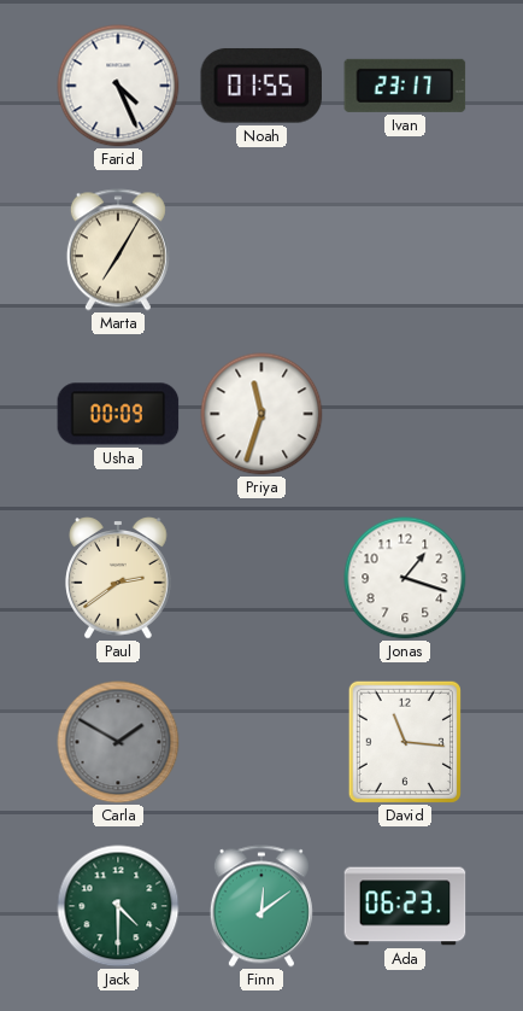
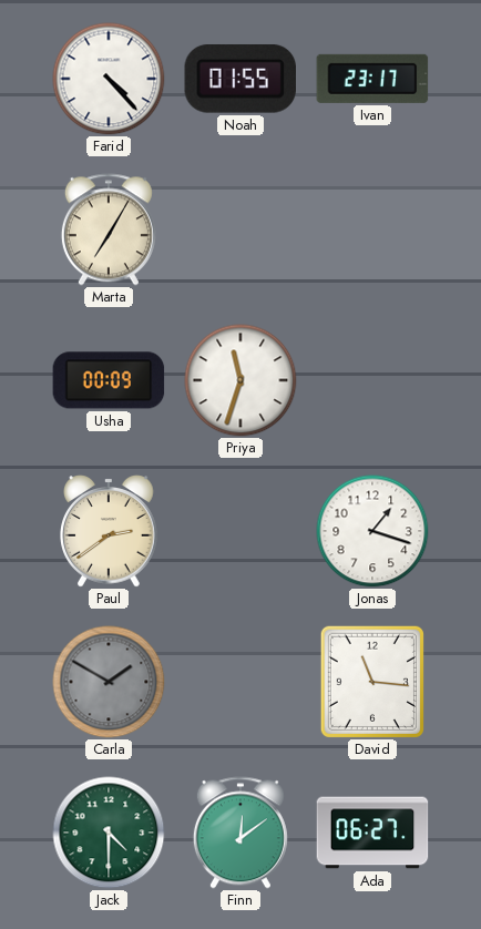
Farid: 4:26 -> 4:23
Ada: 06:23 -> 06:27
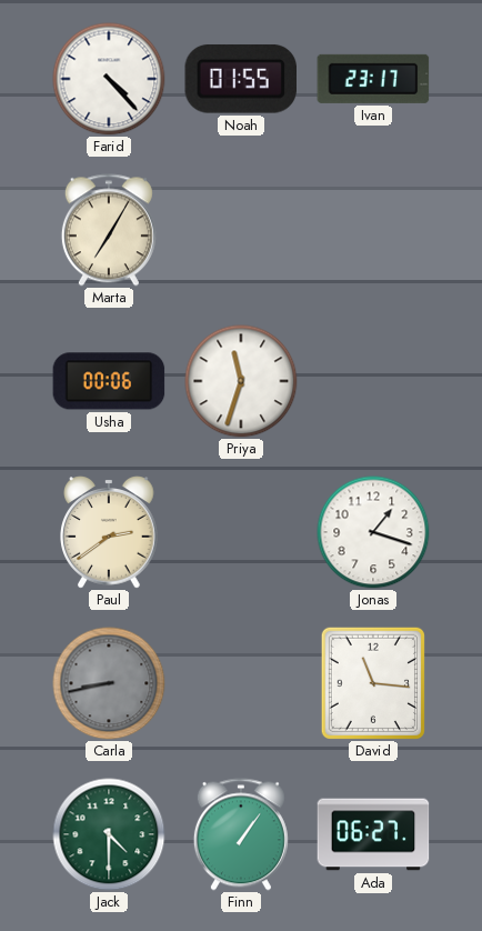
Usha: 00:09 -> 00:06
Carla: 1:50 -> 8:43
Finn: 12:09 -> 1:06
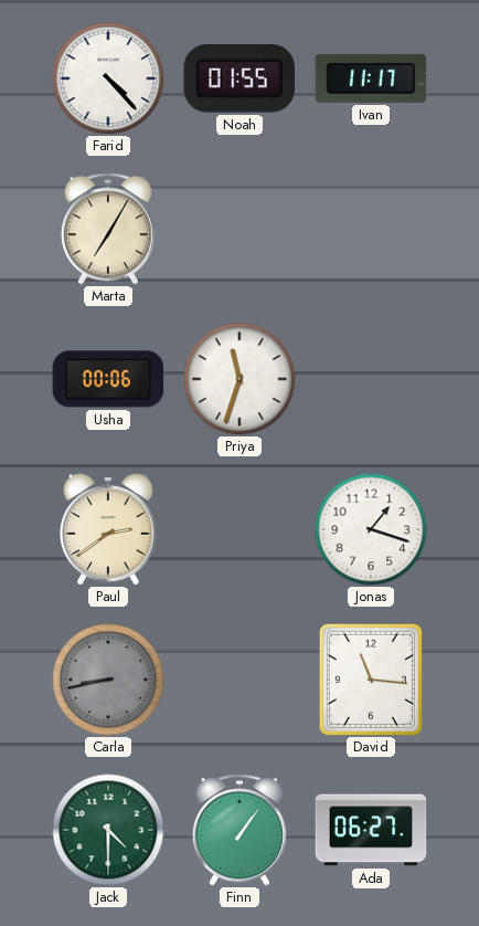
Ivan: 23:17 -> 11:17
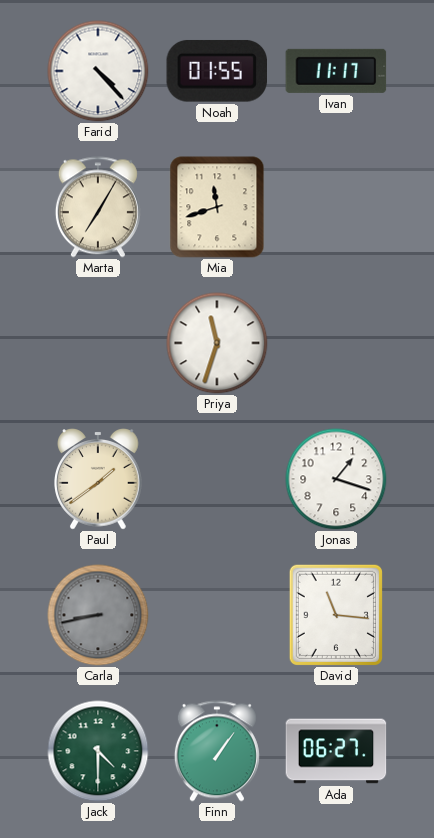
Mia: none -> 11:42
Usha: 00:06 -> none
Paul: 2:39 -> 1:39
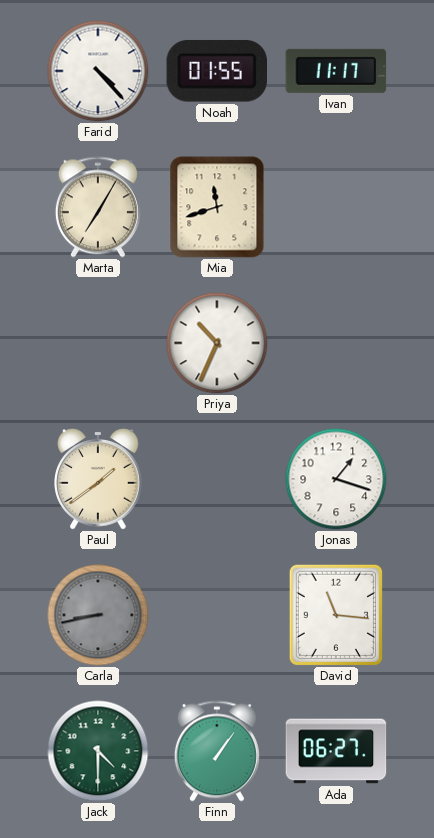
Priya: 11:33 -> 10:34
